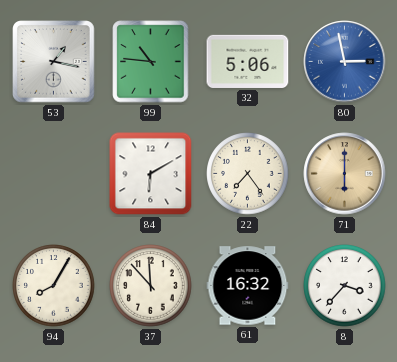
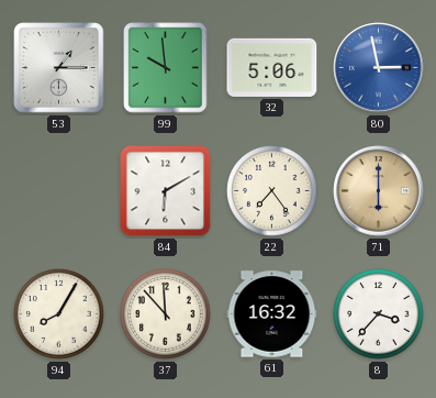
53: 1:17 -> 1:15
99: 10:46 -> 9:59
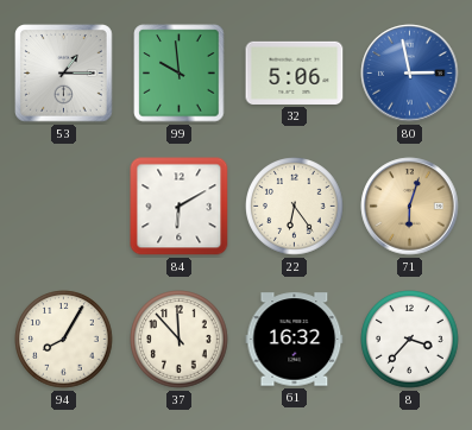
22: 7:24 -> 6:24
71: 6:00 -> 6:03
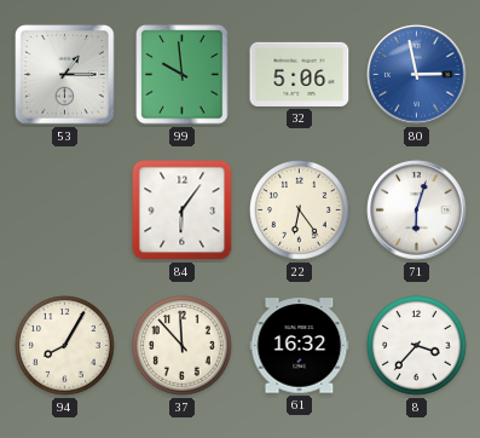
84: 6:10 -> 6:06
71 dial: champagne -> white
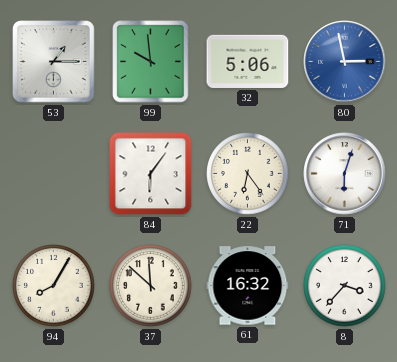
37: 11:53 -> 11:52
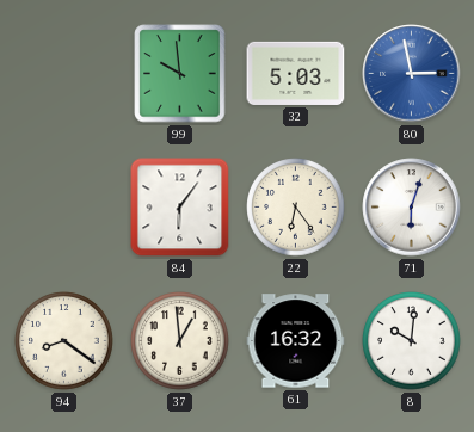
53: 1:15 -> none
32: 5:06 -> 5:03
94: 8:05 -> 8:21
37: 11:52 -> 12:59
8: 3:37 -> 10:01
